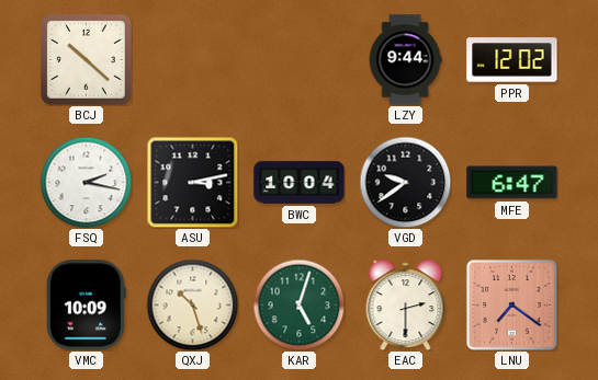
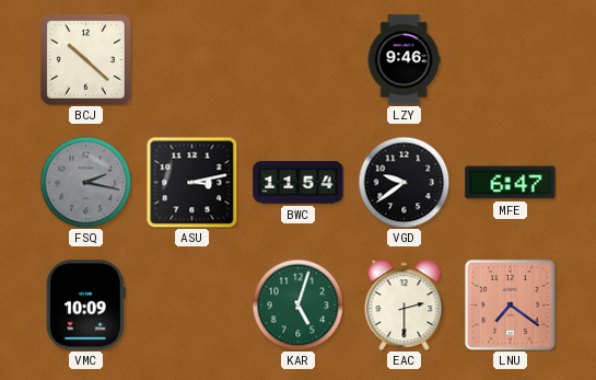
LZY: 9:44 -> 9:46
PPR: 12:02 -> none
FSQ dial: white -> grey
BWC: 10:04 -> 11:54
QXJ: 10:27 -> none
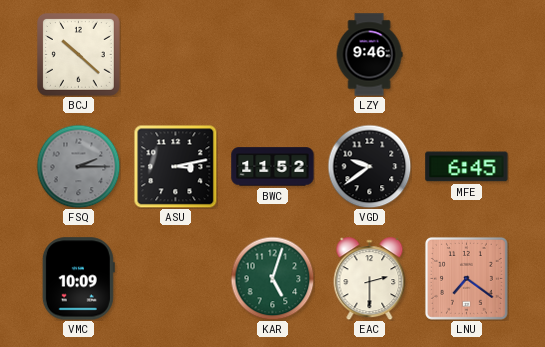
FSQ: 2:17 -> 2:15
BWC: 11:54 -> 11:52
MFE: 6:47 -> 6:45
